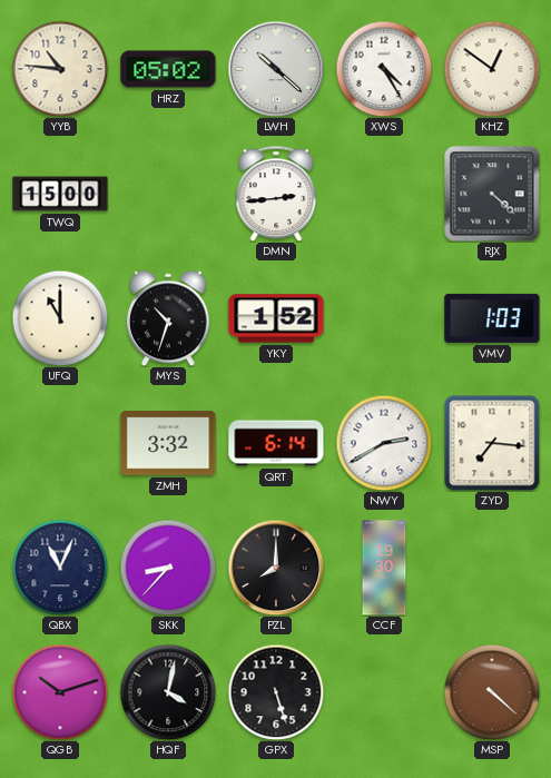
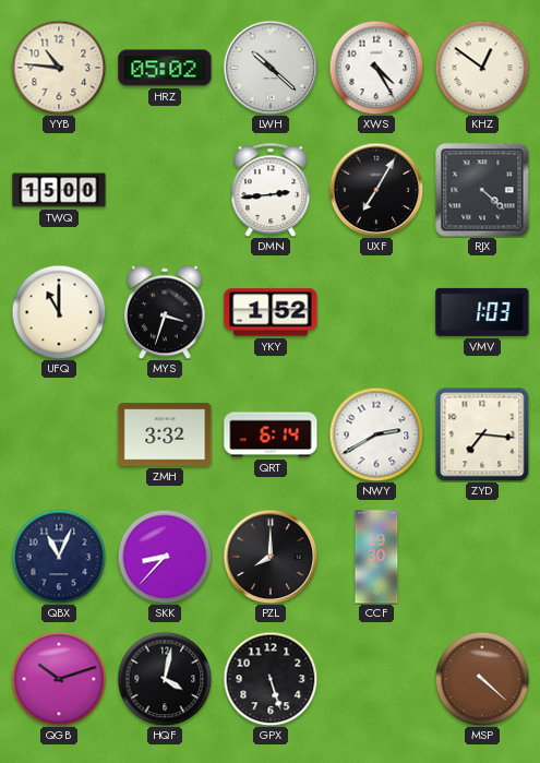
UXF: none -> 7:05
MYS: 10:33 -> 3:33
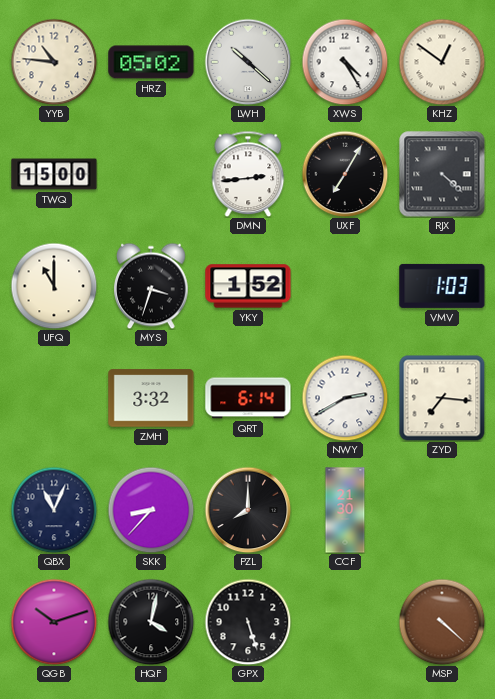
CCF: 19:30 -> 21:30
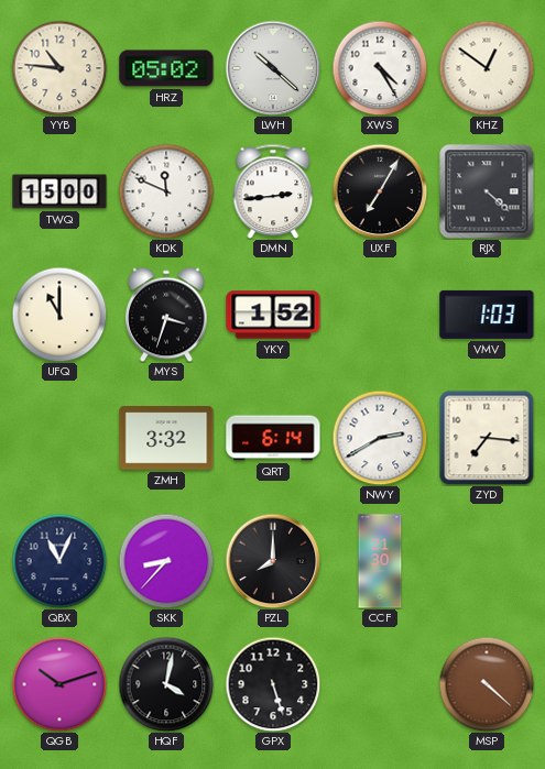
KDK: none -> 11:49
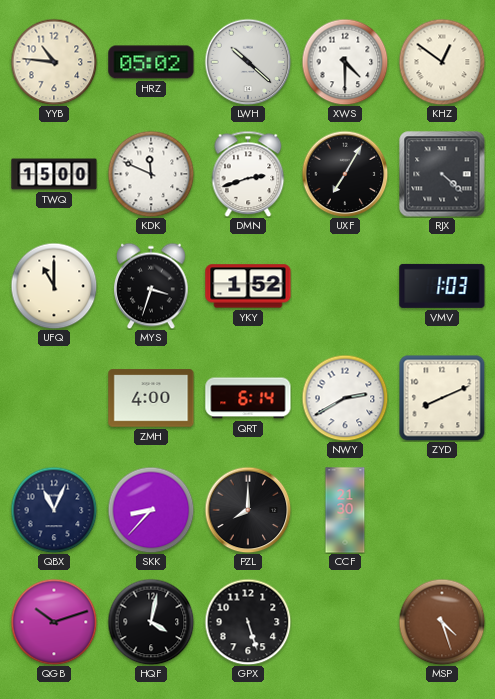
XWS: 4:25 -> 4:30
DMN: 2:44 -> 2:42
ZMH: 3:32 -> 4:00
ZYD: 7:16 -> 8:11
MSP: 4:22 -> 4:27
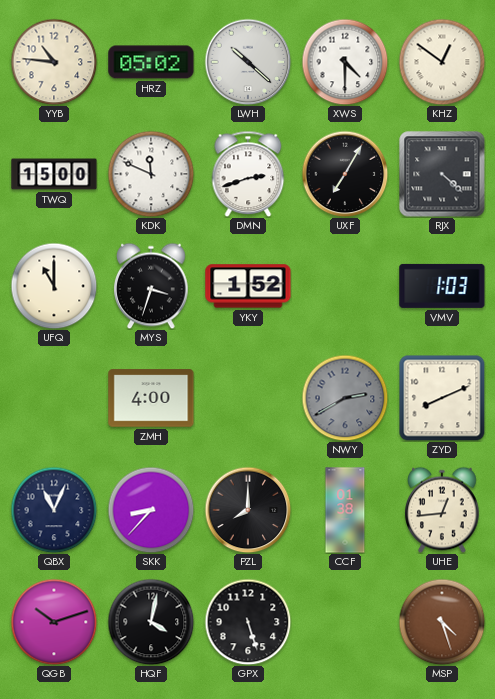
QRT: 6:14 -> none
NWY dial: white -> grey
CCF: 21:30 -> 01:38
UHE: none -> 12:44
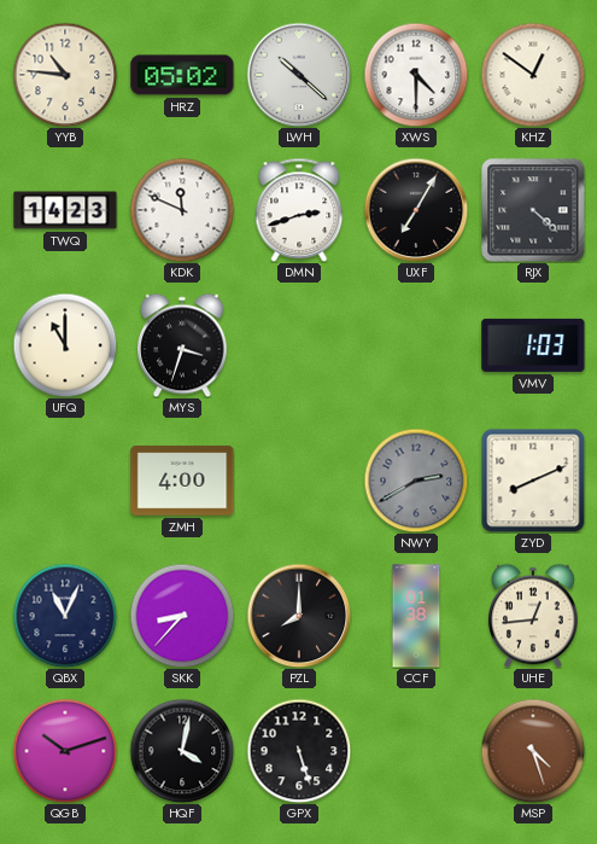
TWQ: 15:00 -> 14:23
YKY: 1:52 -> none
